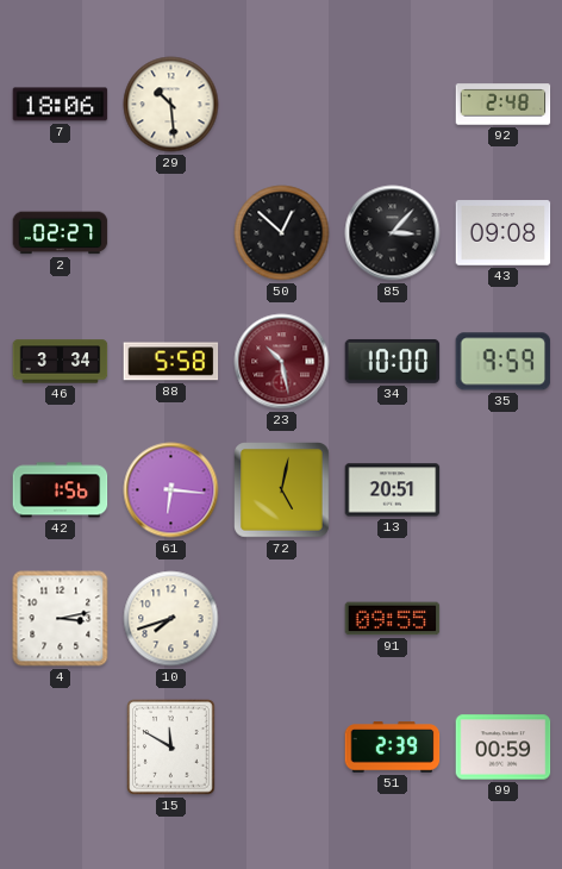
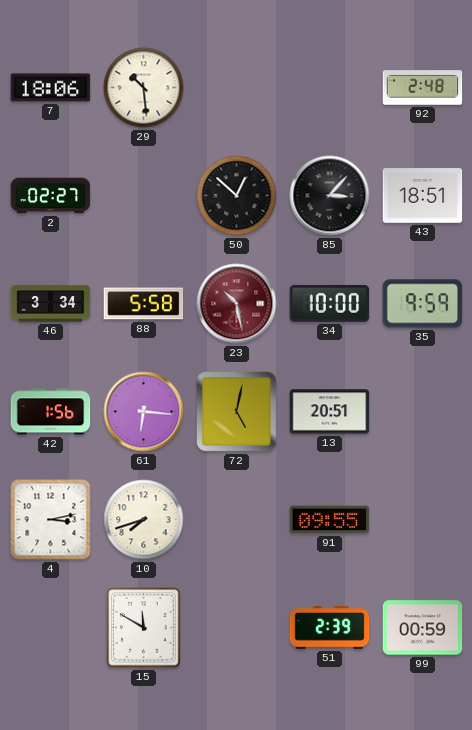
43: 09:08 -> 18:51
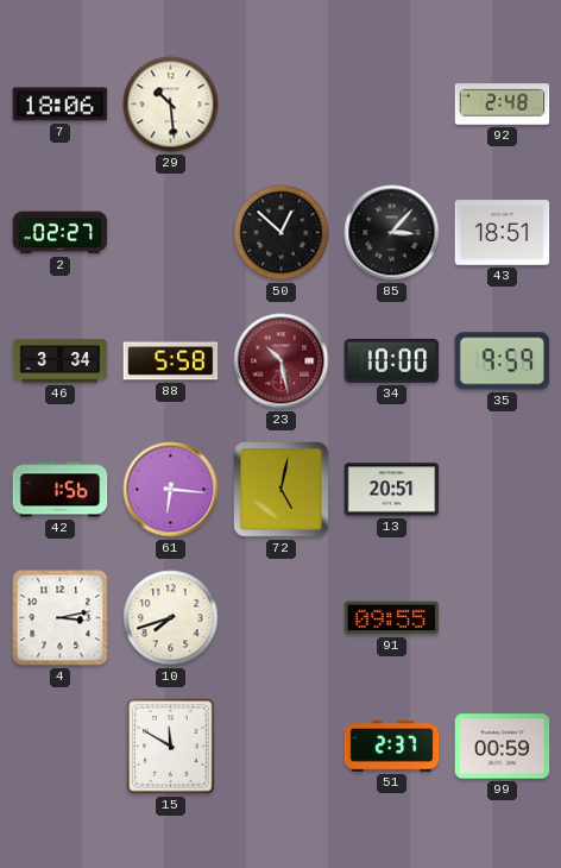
51: 2:39 -> 2:37
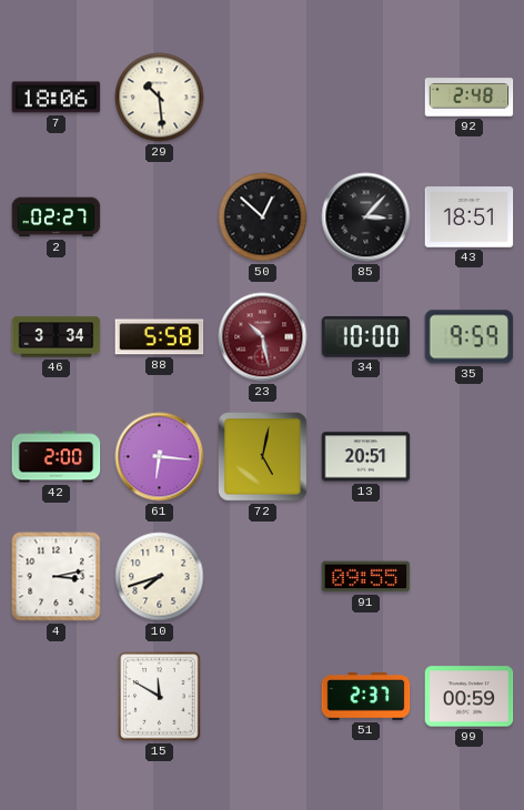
42: 1:56 -> 2:00
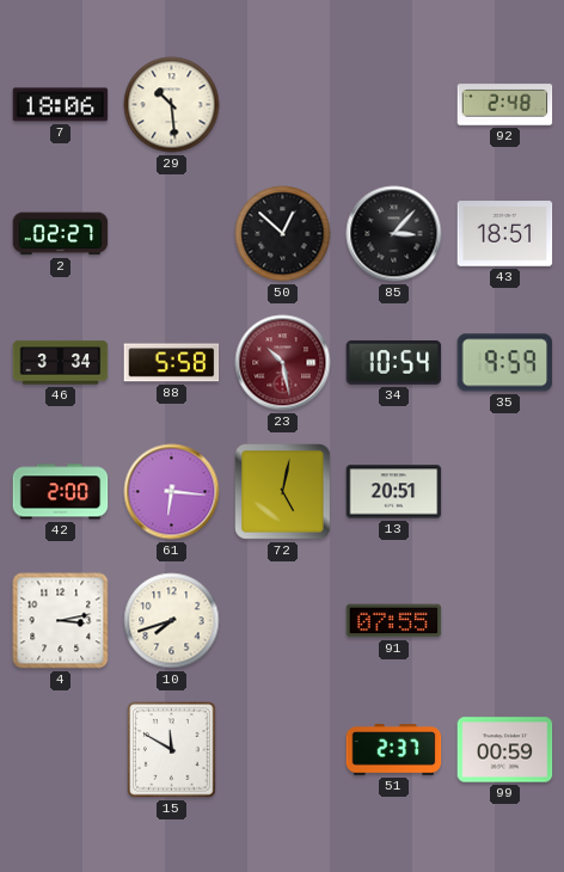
34: 10:00 -> 10:54
91: 09:55 -> 07:55
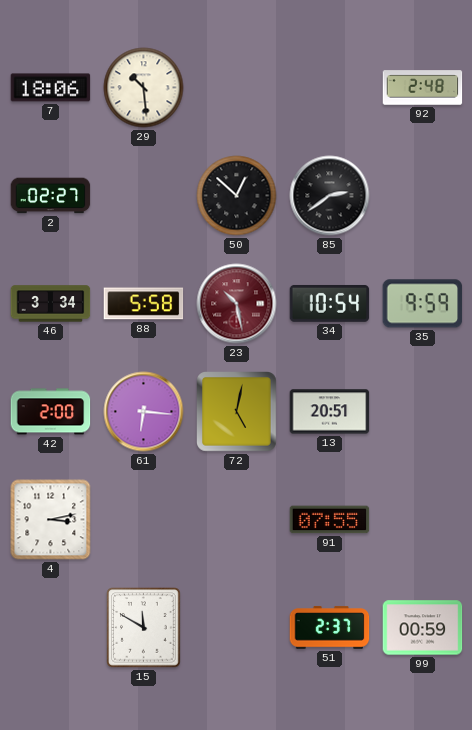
85: 3:07 -> 2:39
43: 18:51 -> none
10: 7:42 -> none
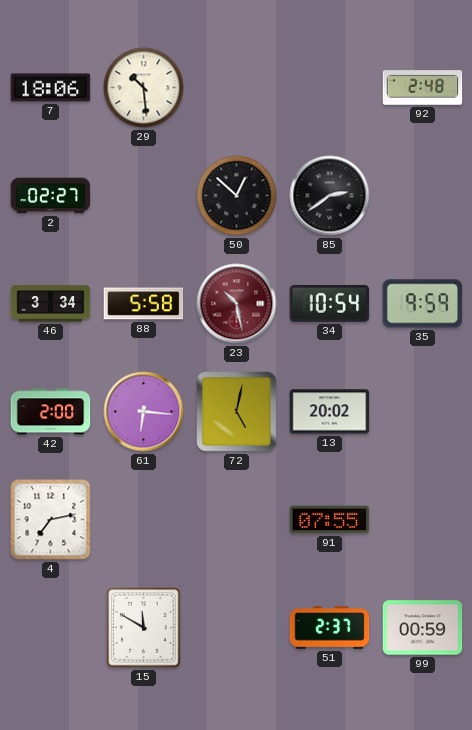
13: 20:51 -> 20:02
4: 3:13 -> 7:13
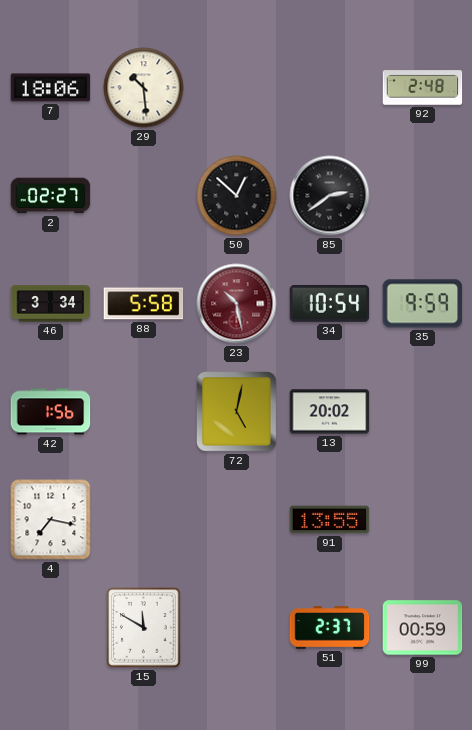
42: 2:00 -> 1:56
61: 6:16 -> none
4: 7:13 -> 7:17
91: 07:55 -> 13:55
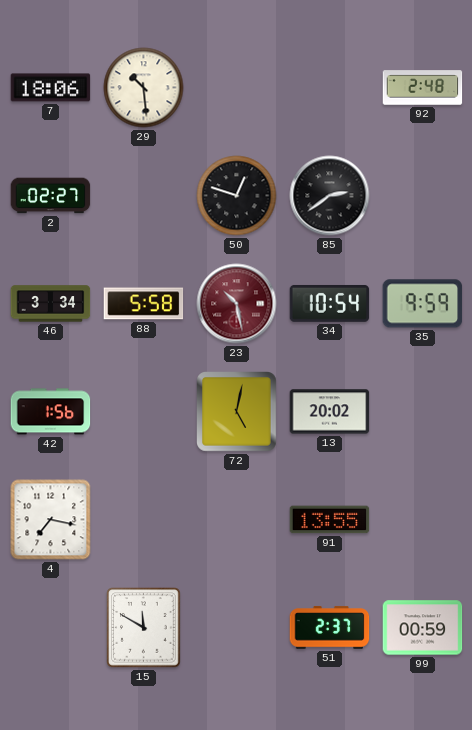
50: 12:52 -> 12:48
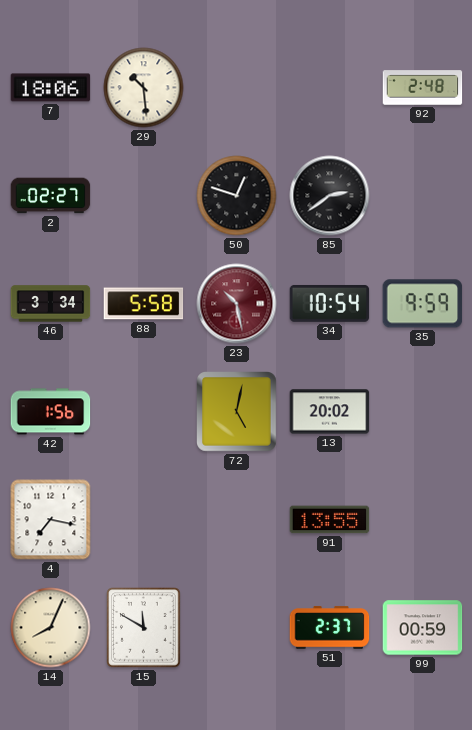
14: none -> 8:04
